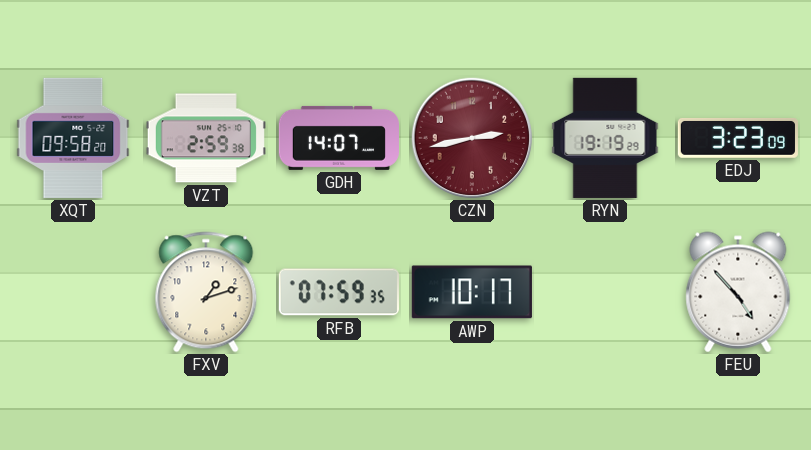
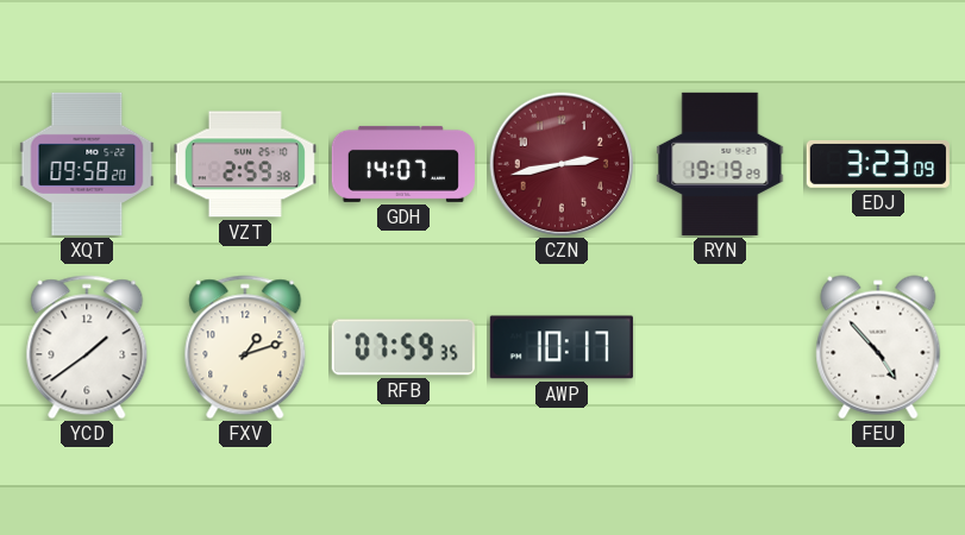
YCD: none -> 1:39
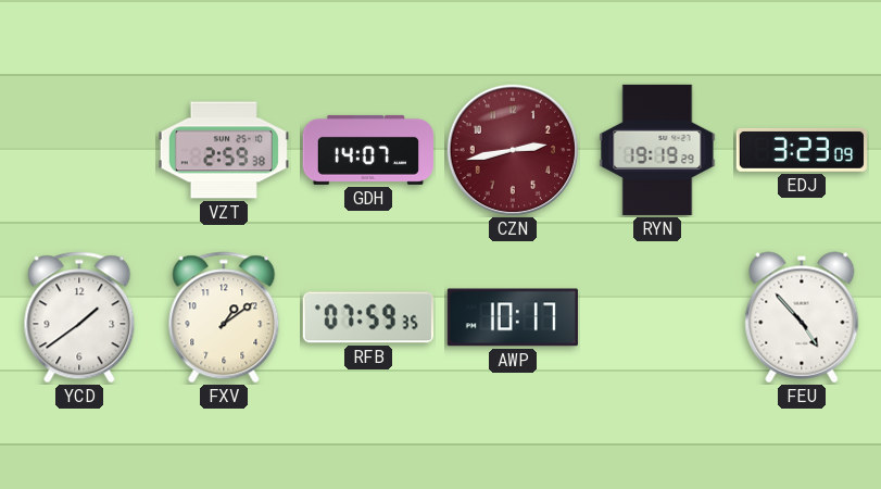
XQT: 09:58 -> none
FXV: 1:12 -> 1:09
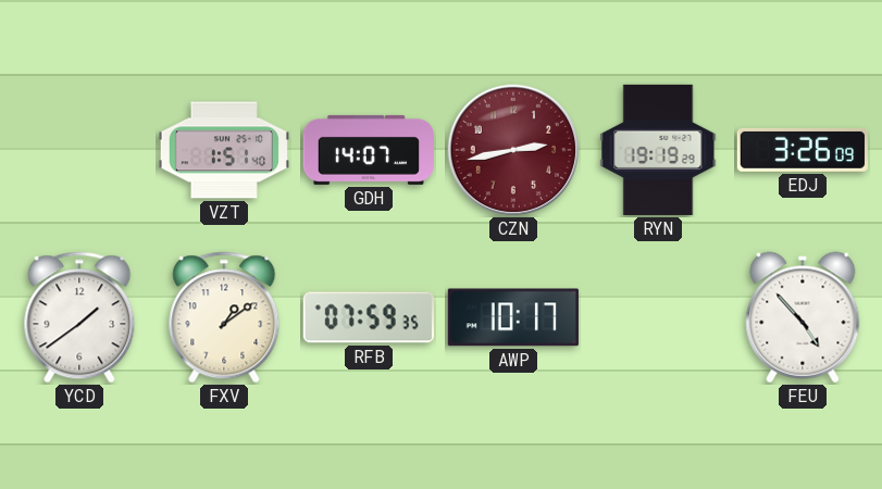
VZT: 2:59 -> 1:51
EDJ: 3:23 -> 3:26
